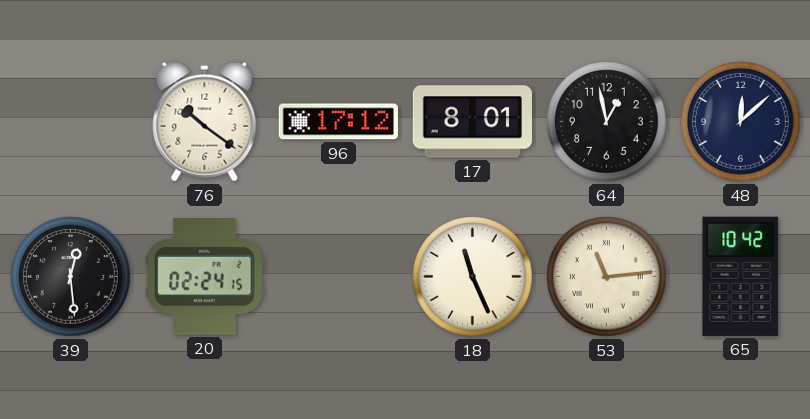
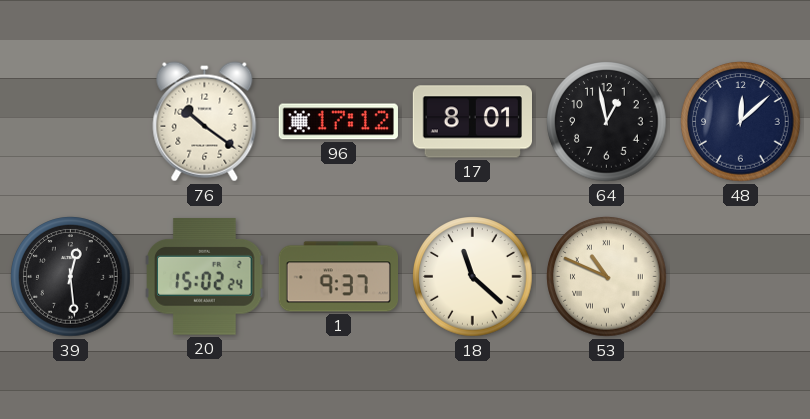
20: 02:24 -> 15:02
1: none -> 9:37
18: 11:26 -> 11:22
53: 11:14 -> 10:49
65: 10:42 -> none
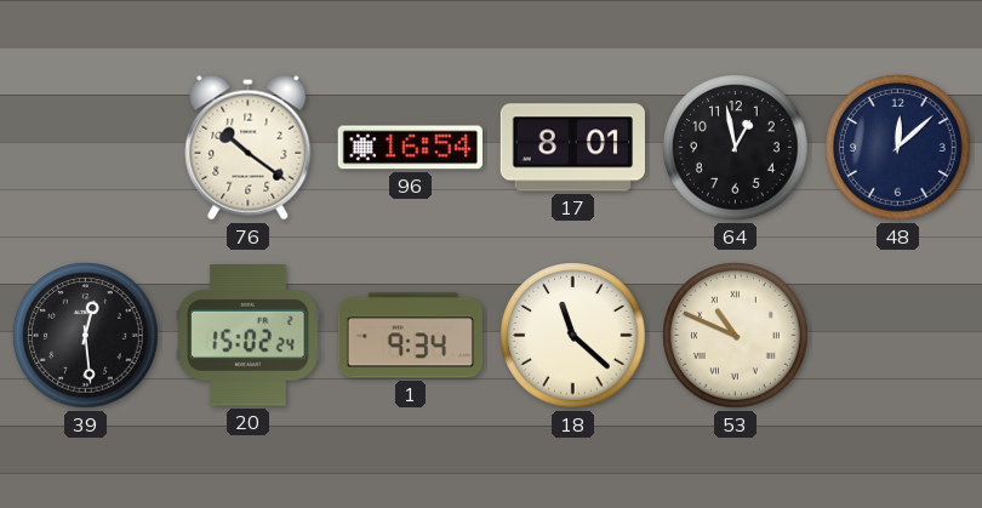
96: 17:12 -> 16:54
1: 9:37 -> 9:34
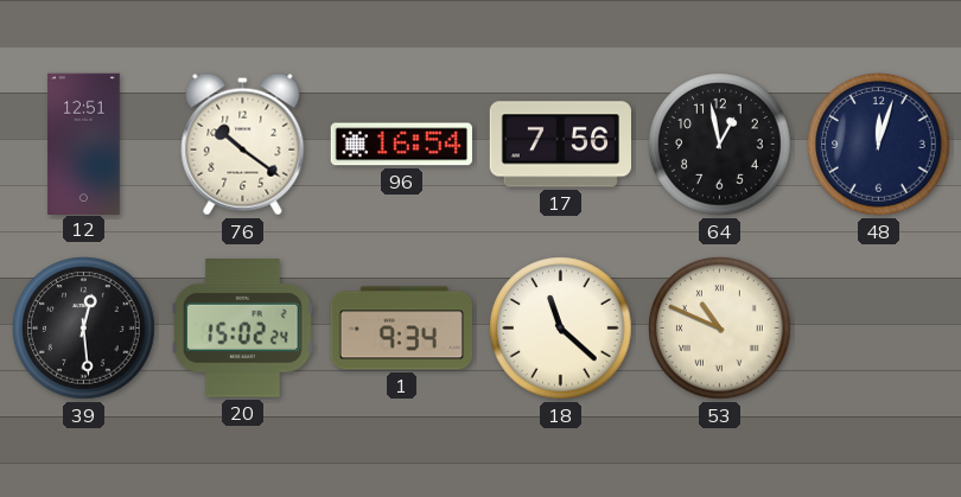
12: none -> 12:51
17: 8:01 -> 7:56
48: 12:08 -> 12:03
